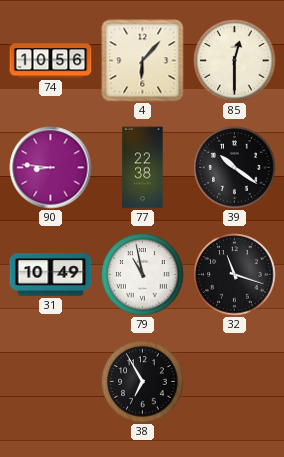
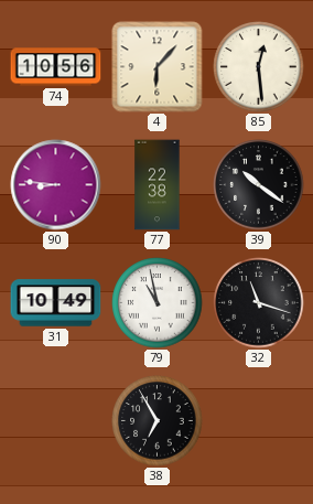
85: 12:30 -> 12:29
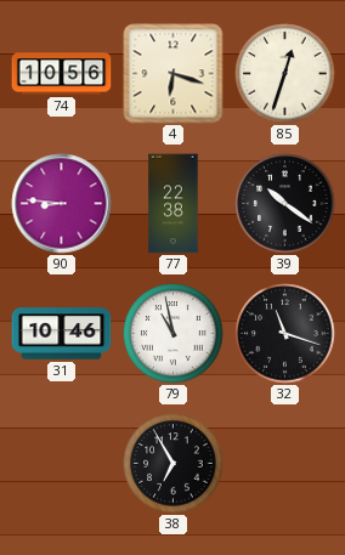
4: 6:07 -> 6:18
85: 12:29 -> 12:33
31: 10:49 -> 10:46
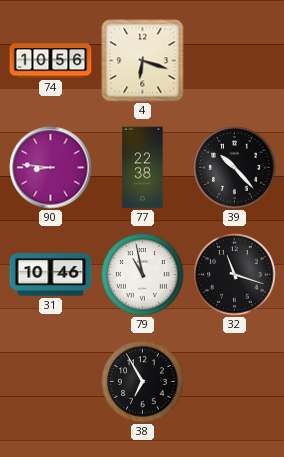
85: 12:33 -> none
39: 10:21 -> 10:23
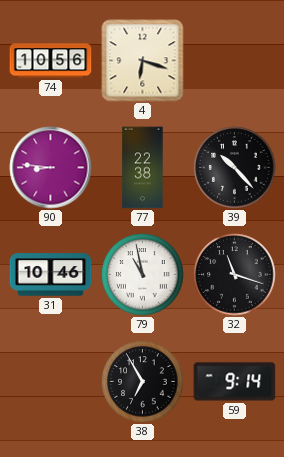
59: none -> 9:14
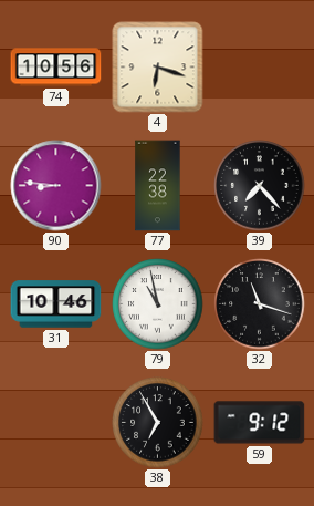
39: 10:23 -> 7:23
59: 9:14 -> 9:12
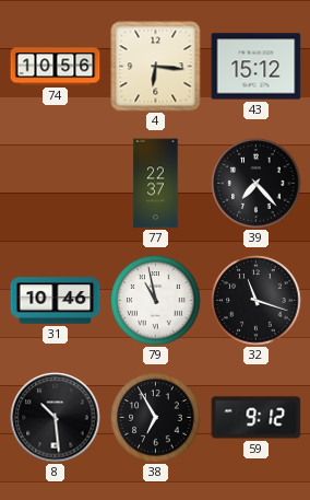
4: 6:18 -> 6:16
43: none -> 15:12
90: 8:46 -> none
77: 22:38 -> 22:37
8: none -> 10:29
